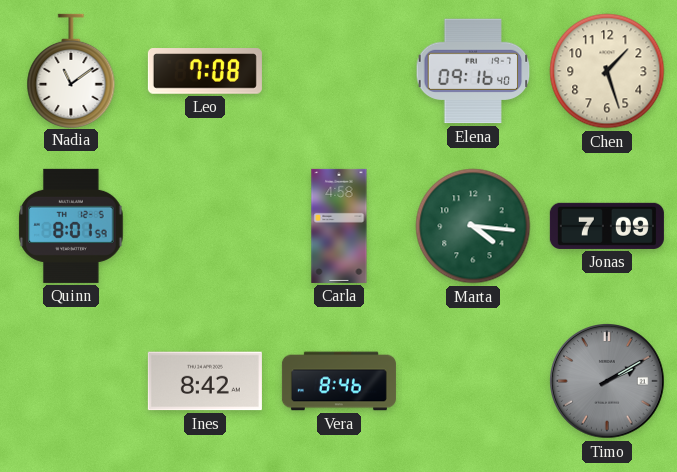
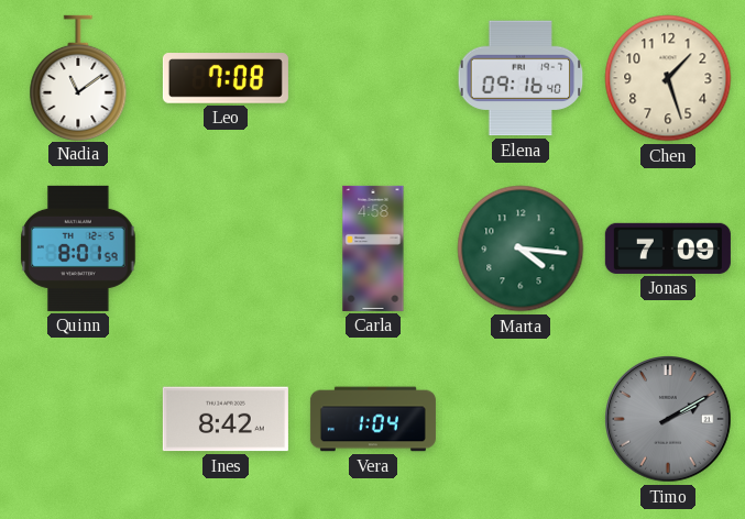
Vera: 8:46 -> 1:04
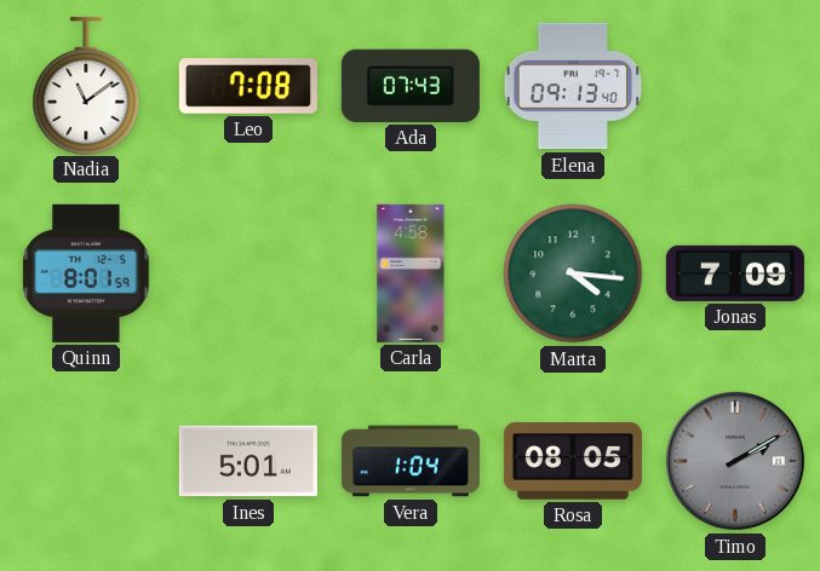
Ada: none -> 07:43
Elena: 09:16 -> 09:13
Chen: 1:27 -> none
Ines: 8:42 -> 5:01
Rosa: none -> 08:05
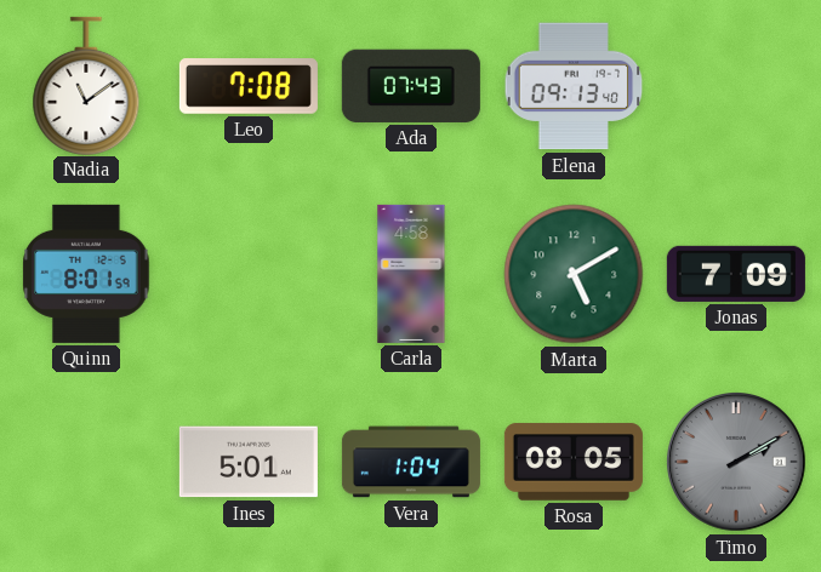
Marta: 4:16 -> 5:10
